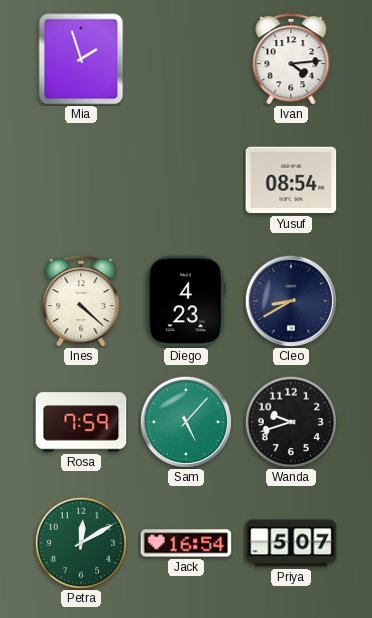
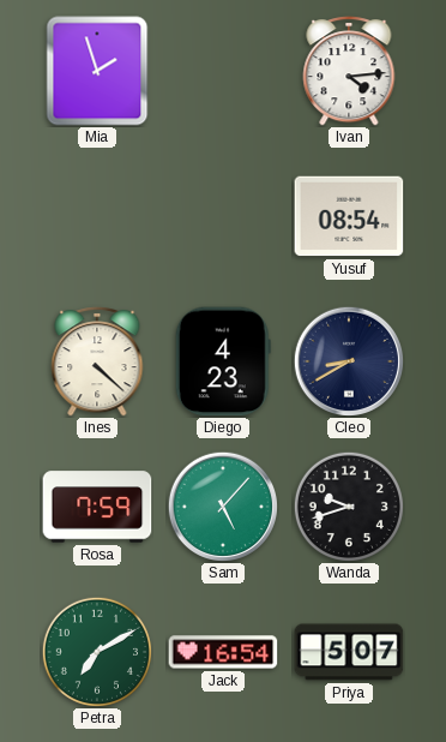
Petra: 12:10 -> 7:10
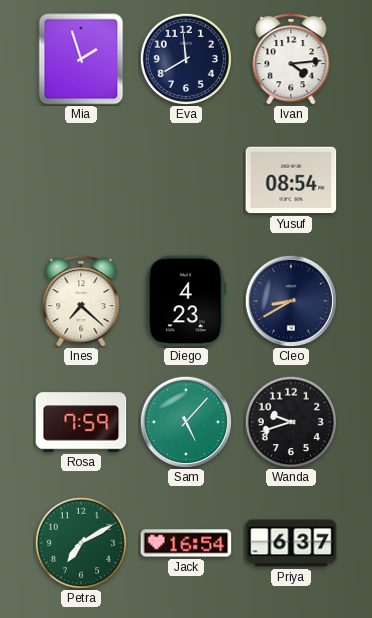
Eva: none -> 7:59
Ines: 4:22 -> 7:22
Priya: 5:07 -> 6:37
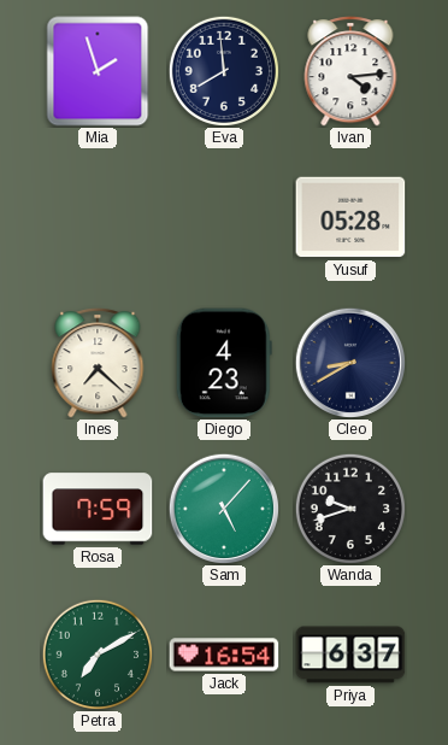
Yusuf: 08:54 -> 05:28
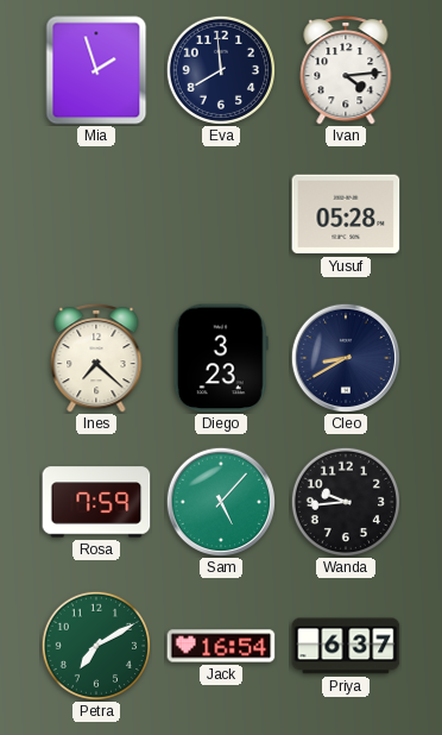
Diego: 4:23 -> 3:23
Wanda: 9:42 -> 9:44
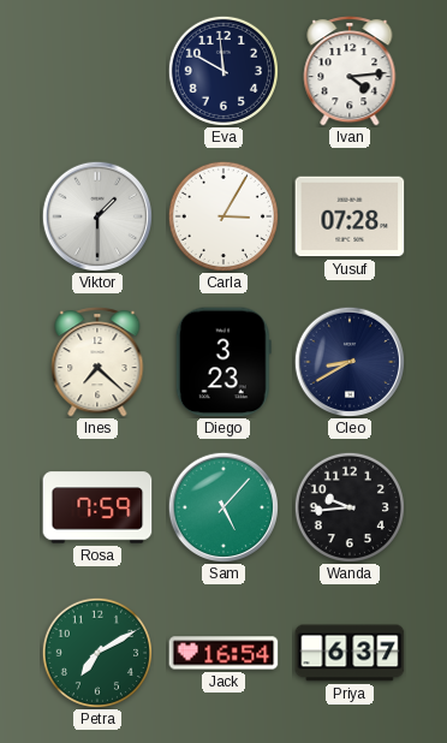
Mia: 1:57 -> none
Eva: 7:59 -> 9:59
Viktor: none -> 1:30
Carla: none -> 3:05
Yusuf: 05:28 -> 07:28
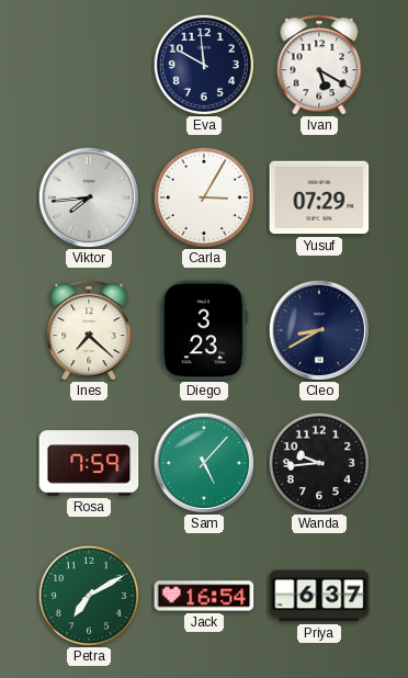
Ivan: 4:14 -> 5:20
Viktor: 1:30 -> 7:44
Yusuf: 07:28 -> 07:29
